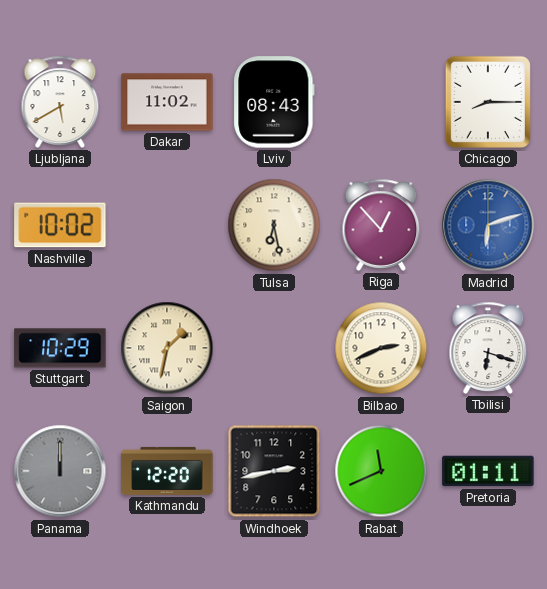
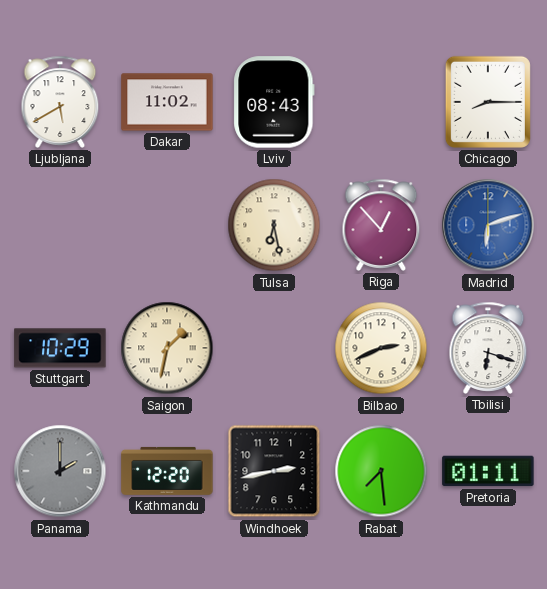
Nashville: 10:02 -> none
Panama: 12:00 -> 2:00
Rabat: 11:41 -> 7:29
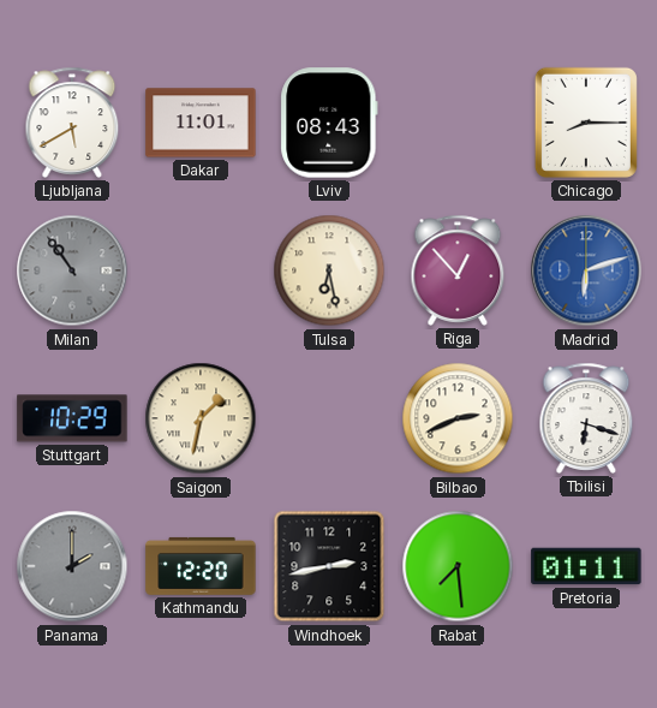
Dakar: 11:02 -> 11:01
Milan: none -> 10:54
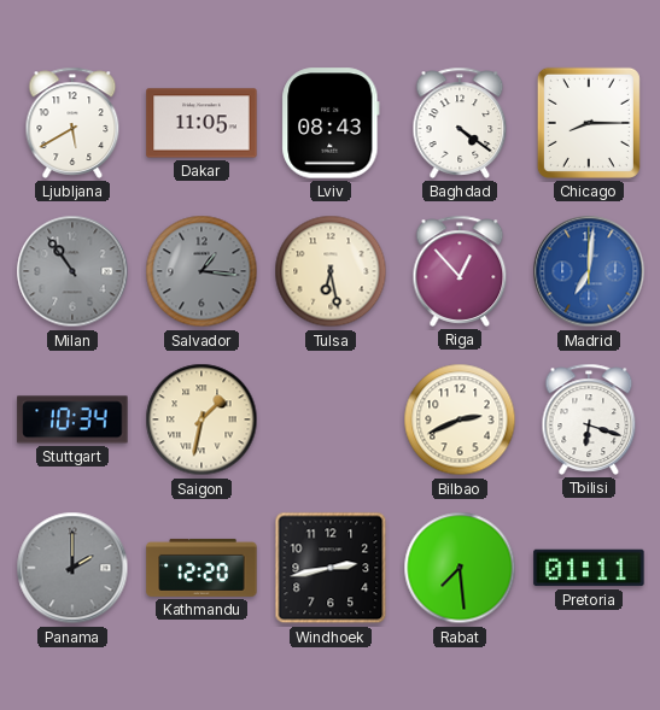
Dakar: 11:01 -> 11:05
Baghdad: none -> 4:21
Salvador: none -> 1:16
Madrid: 6:12 -> 7:01
Stuttgart: 10:29 -> 10:34
